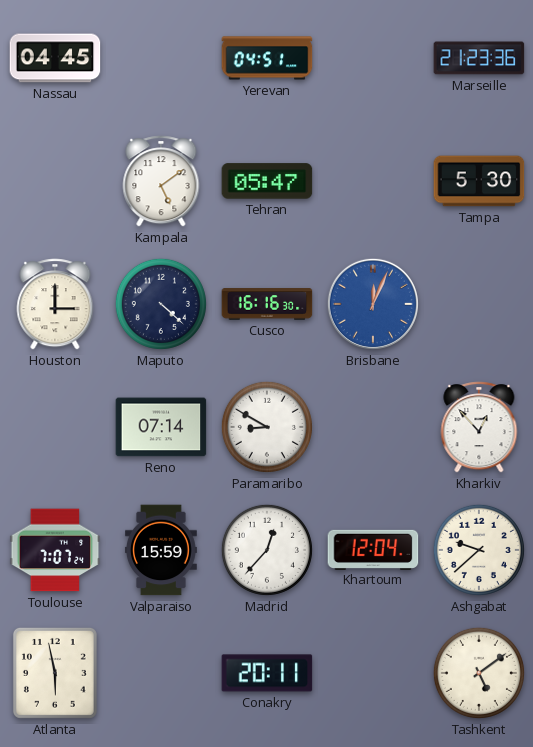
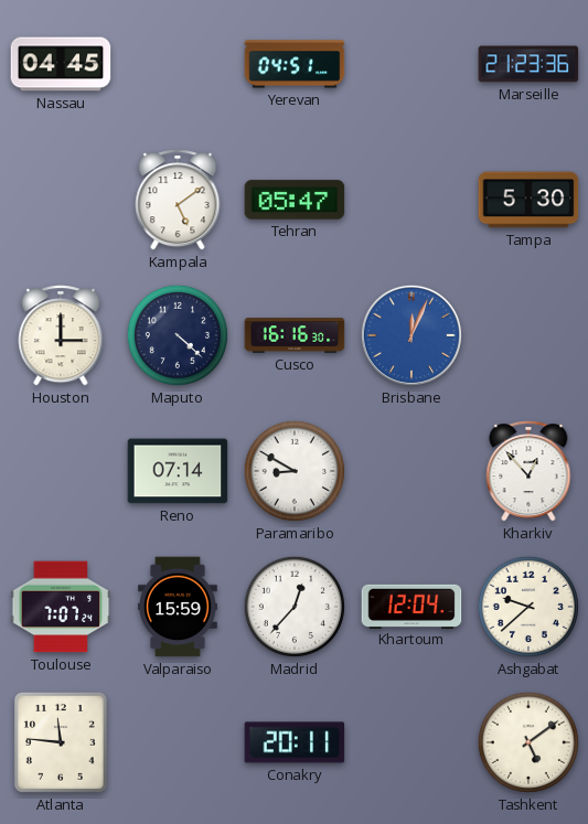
Atlanta: 5:58 -> 11:46
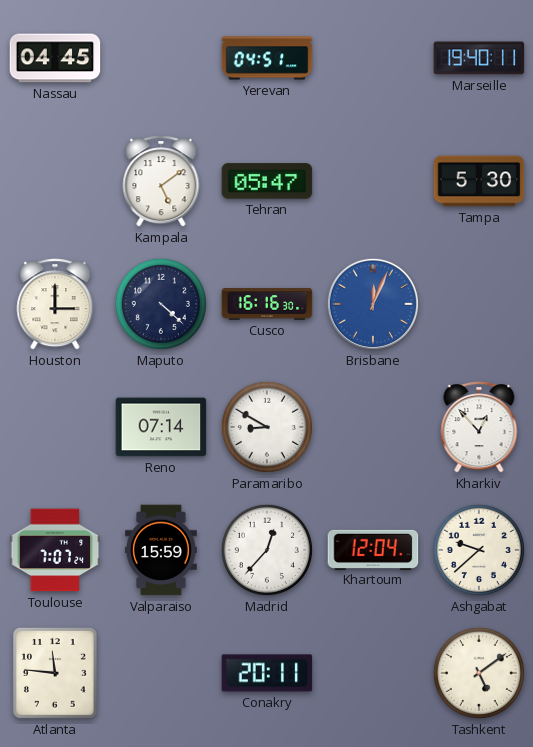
Marseille: 21:23 -> 19:40
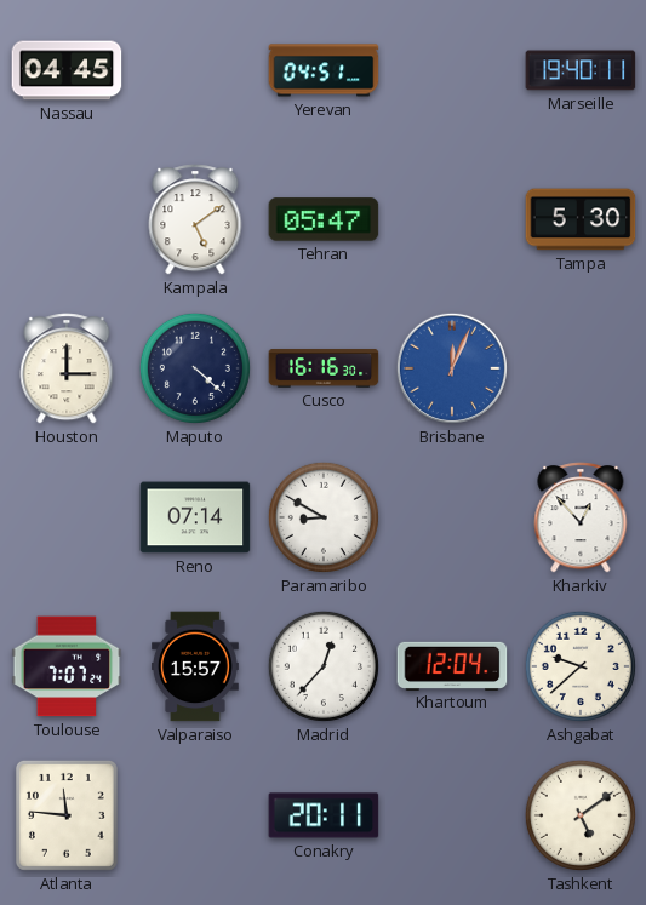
Valparaiso: 15:59 -> 15:57
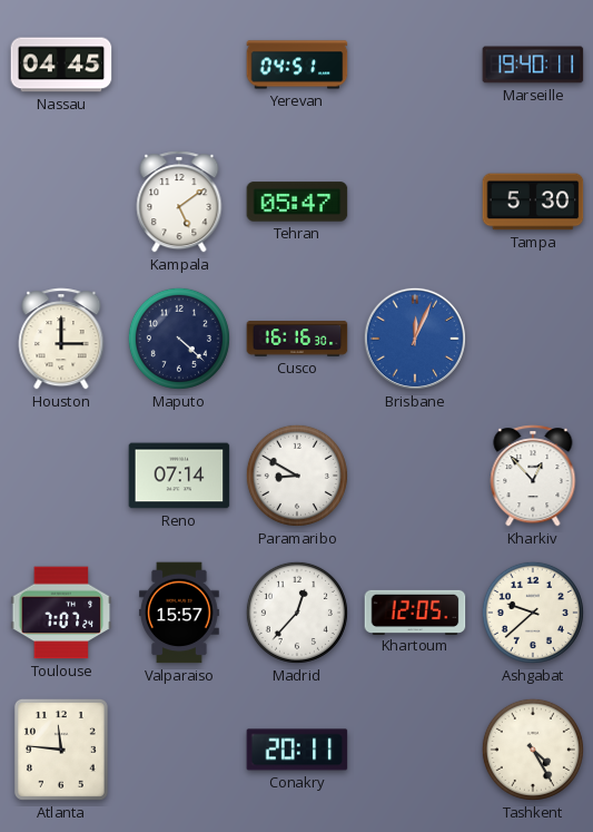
Khartoum: 12:04 -> 12:05
Tashkent: 5:09 -> 4:25
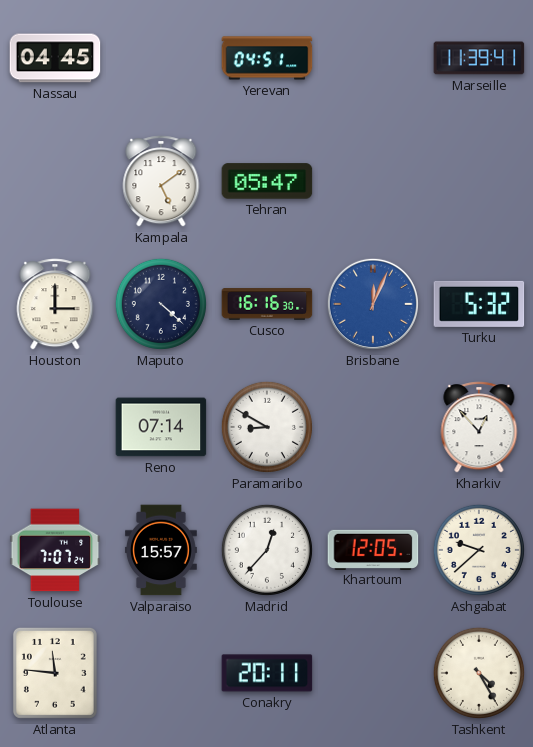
Marseille: 19:40 -> 11:39
Tampa: 5:30 -> none
Turku: none -> 5:32
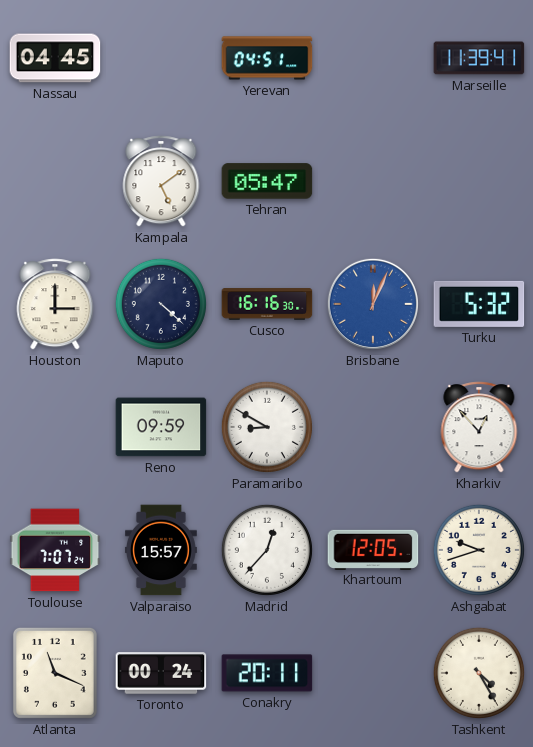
Reno: 07:14 -> 09:59
Ashgabat: 9:38 -> 9:42
Atlanta: 11:46 -> 11:19
Toronto: none -> 00:24
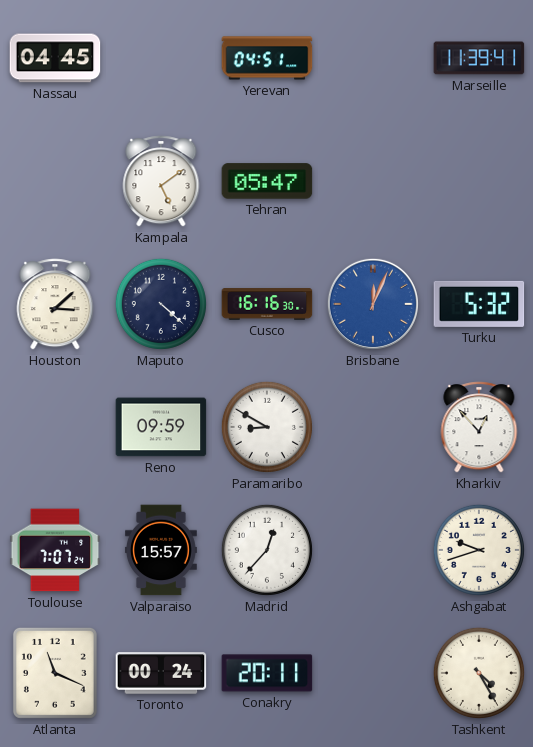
Houston: 3:00 -> 3:08
Khartoum: 12:05 -> none
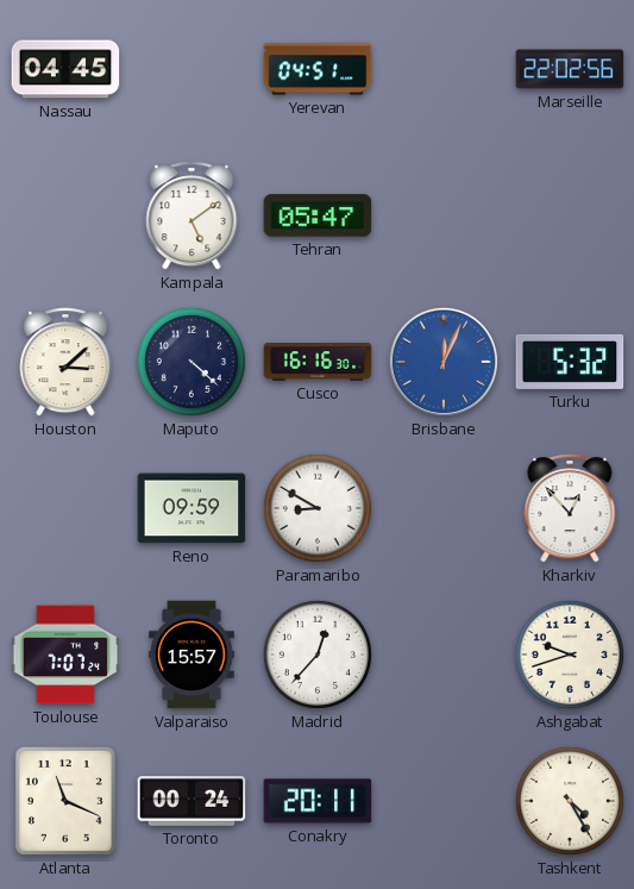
Marseille: 11:39 -> 22:02
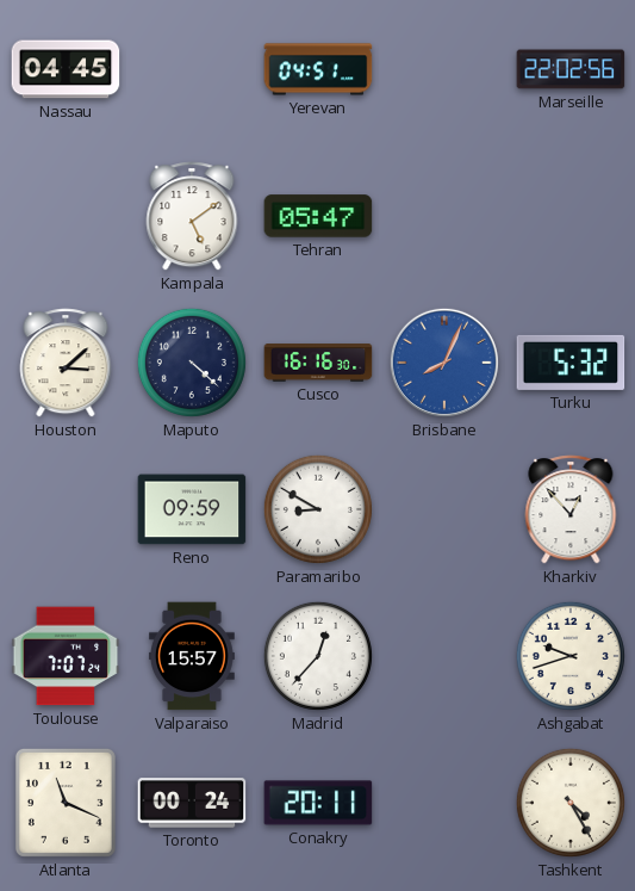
Brisbane: 12:04 -> 8:04
